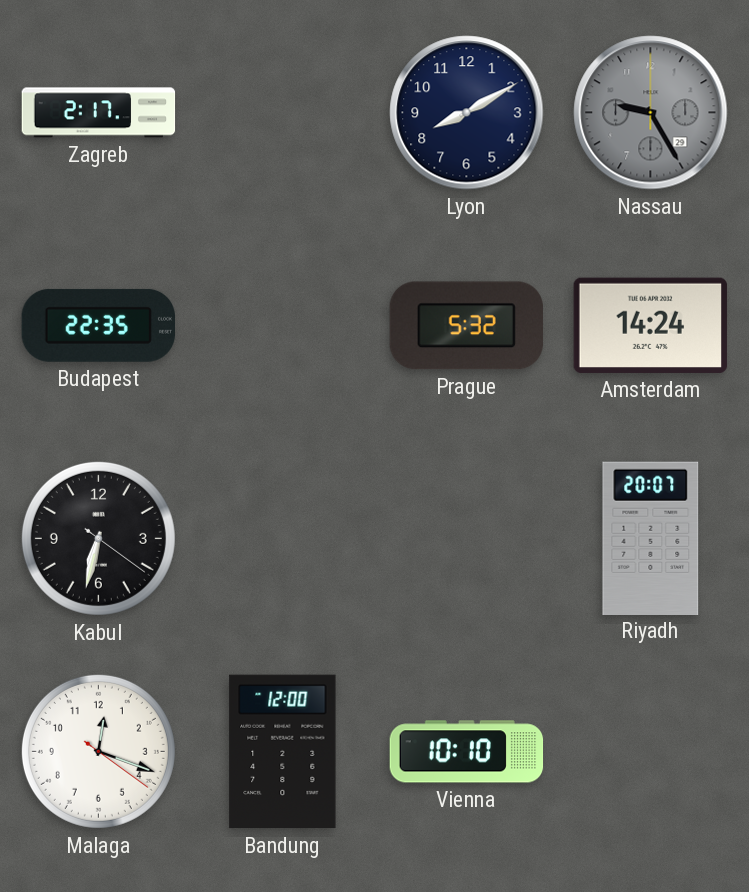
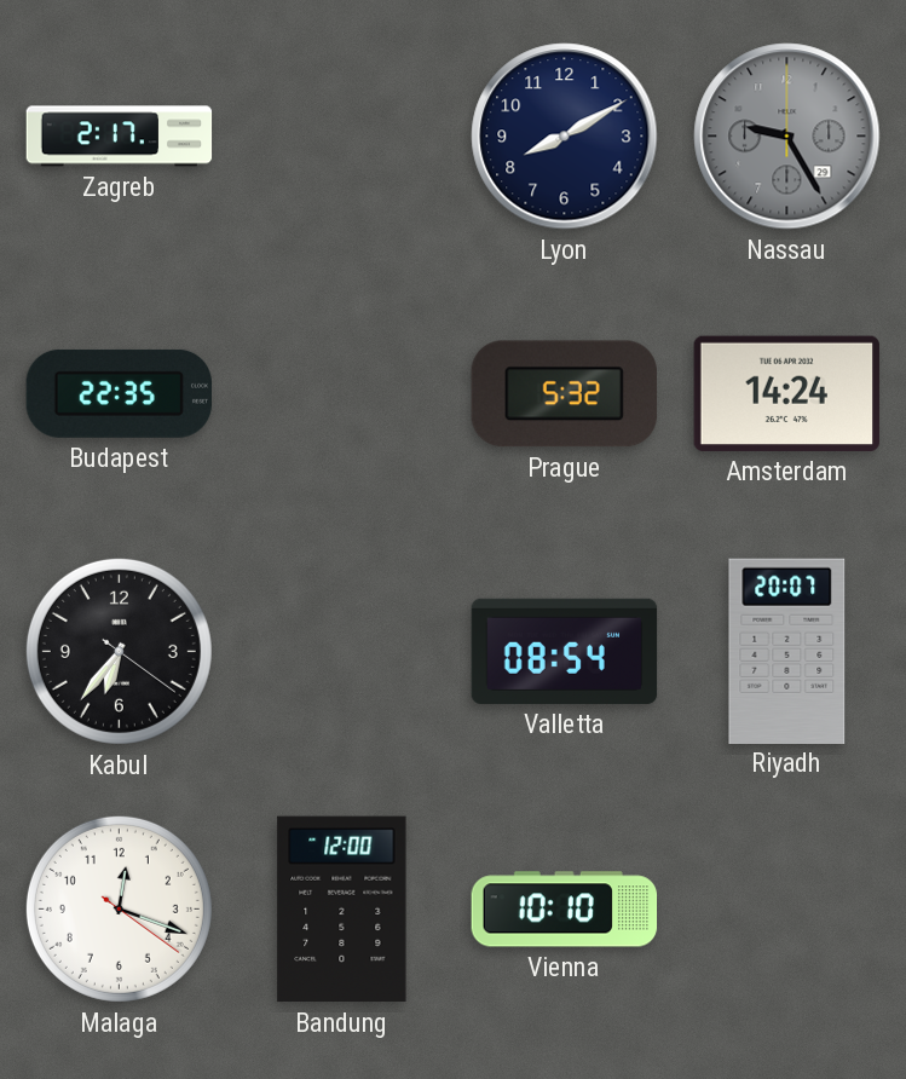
Kabul: 6:32 -> 6:36
Valletta: none -> 08:54
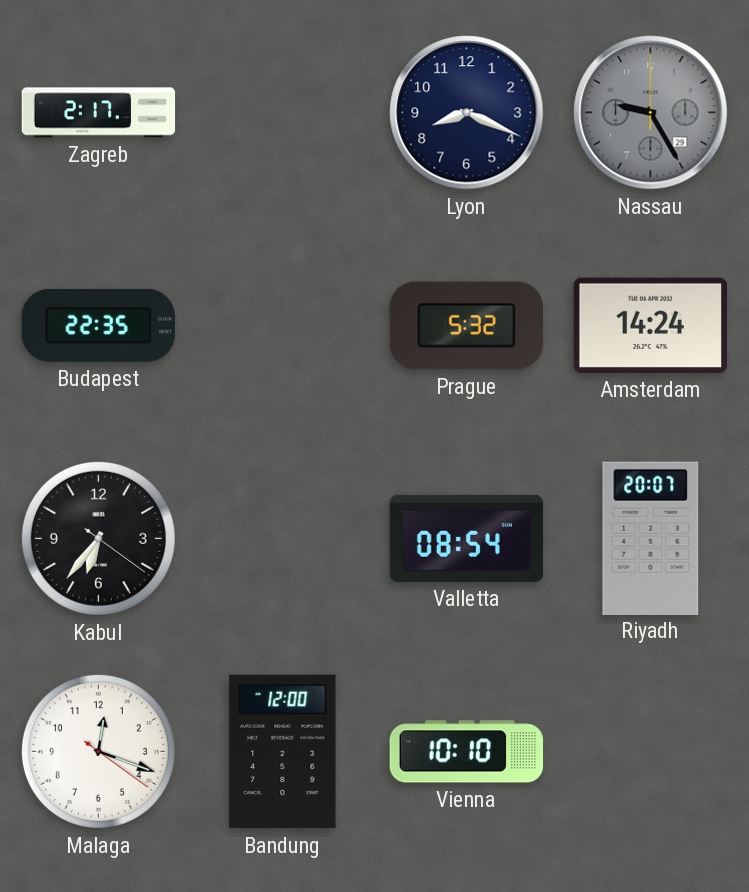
Lyon: 8:10 -> 8:19
